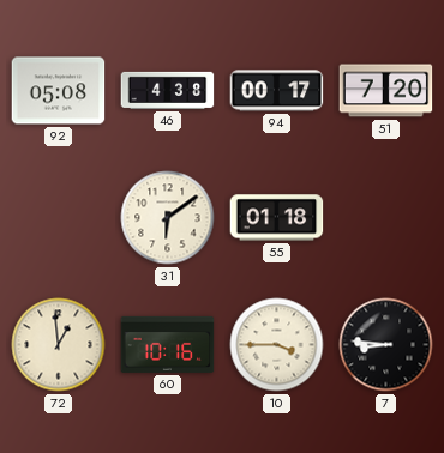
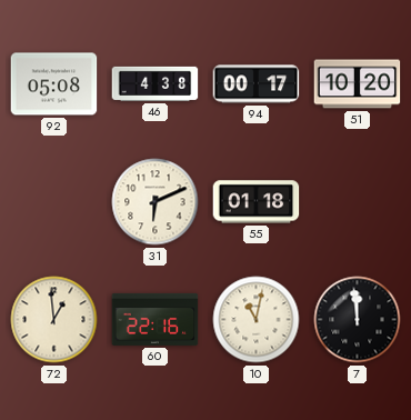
51: 7:20 -> 10:20
31: 6:09 -> 6:11
60: 10:16 -> 22:16
10: 3:45 -> 11:02
7: 8:46 -> 11:59
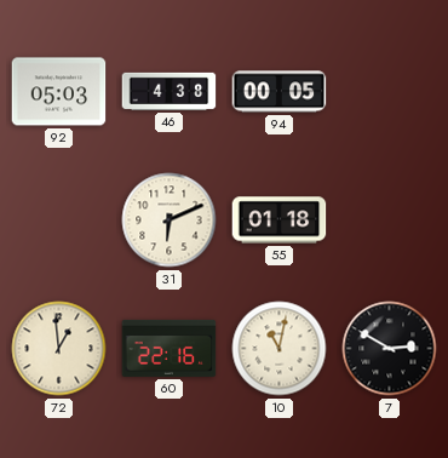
92: 05:08 -> 05:03
94: 00:17 -> 00:05
51: 10:20 -> none
7: 11:59 -> 2:50
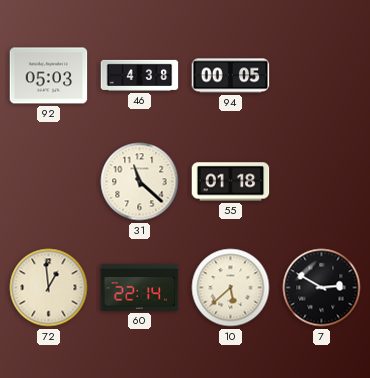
31: 6:11 -> 11:22
60: 22:16 -> 22:14
10: 11:02 -> 5:38
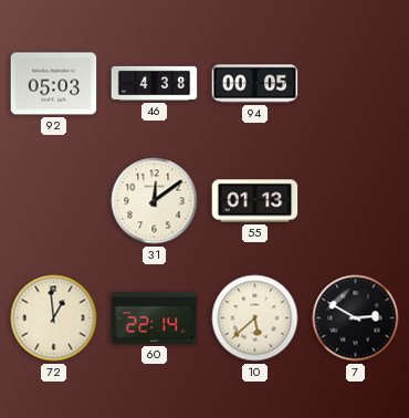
31: 11:22 -> 12:09
55: 01:18 -> 01:13
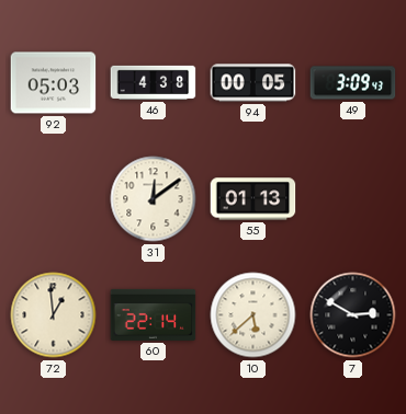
49: none -> 3:09
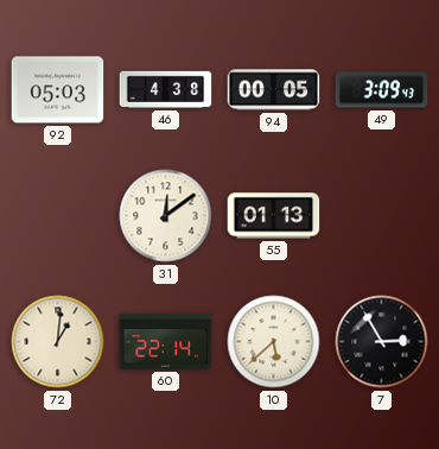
72: 12:59 -> 1:01
7: 2:50 -> 2:55
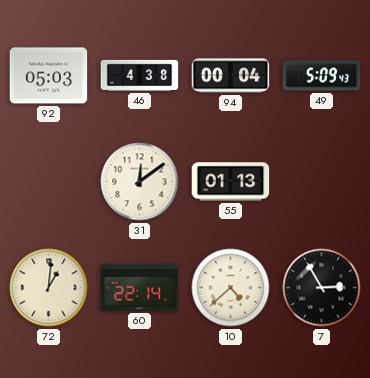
94: 00:05 -> 00:04
49: 3:09 -> 5:09
10: 5:38 -> 4:38
